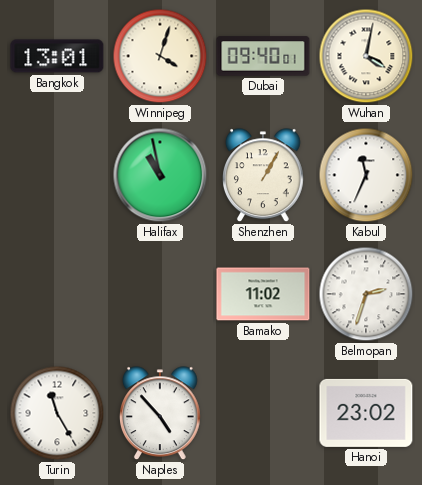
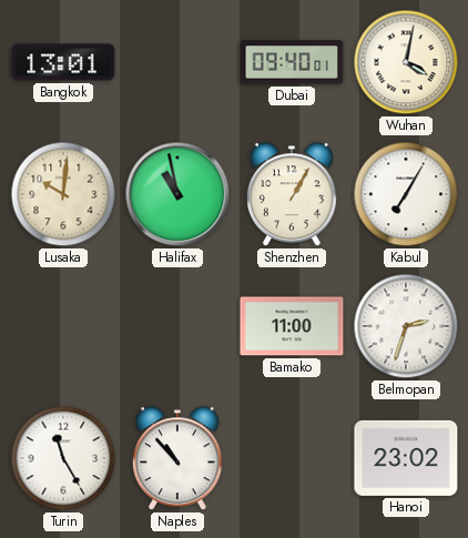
Winnipeg: 4:03 -> none
Lusaka: none -> 10:01
Kabul: 11:34 -> 7:05
Bamako: 11:02 -> 11:00
Naples: 4:53 -> 10:53
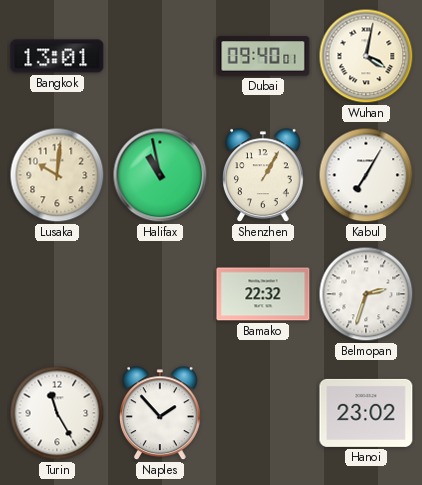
Bamako: 11:00 -> 22:32
Naples: 10:53 -> 1:53
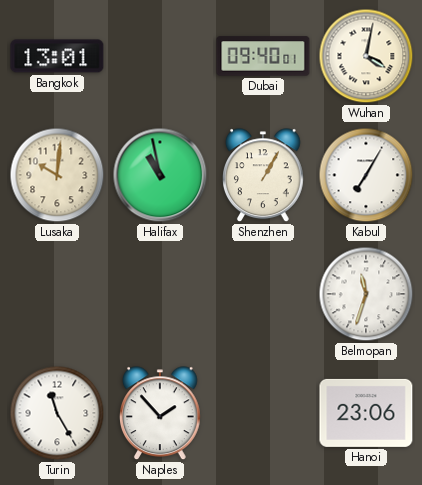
Bamako: 22:32 -> none
Belmopan: 2:33 -> 11:33
Hanoi: 23:02 -> 23:06
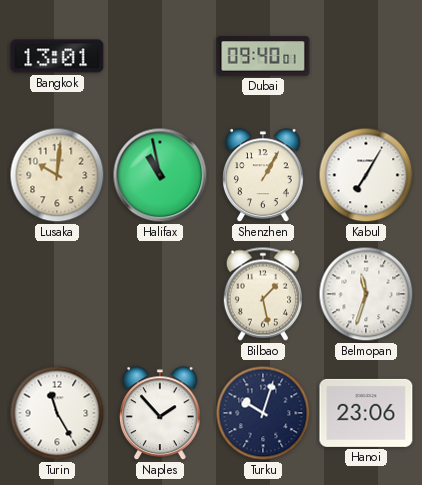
Wuhan: 4:02 -> none
Bilbao: none -> 1:28
Turku: none -> 10:03
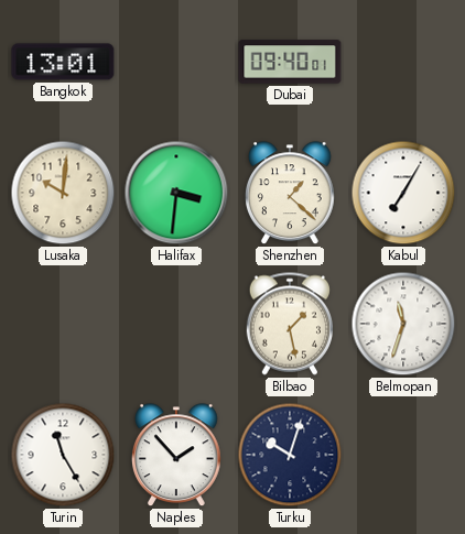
Halifax: 10:58 -> 3:31
Shenzhen: 1:05 -> 1:22
Hanoi: 23:06 -> none
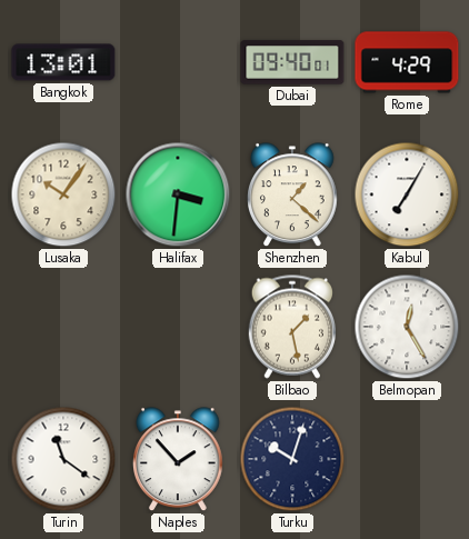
Rome: none -> 4:29
Lusaka: 10:01 -> 10:06
Belmopan: 11:33 -> 12:25
Turin: 11:25 -> 11:21
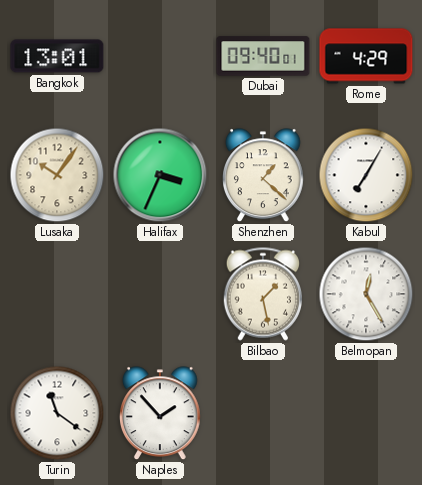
Halifax: 3:31 -> 3:34
Turku: 10:03 -> none
